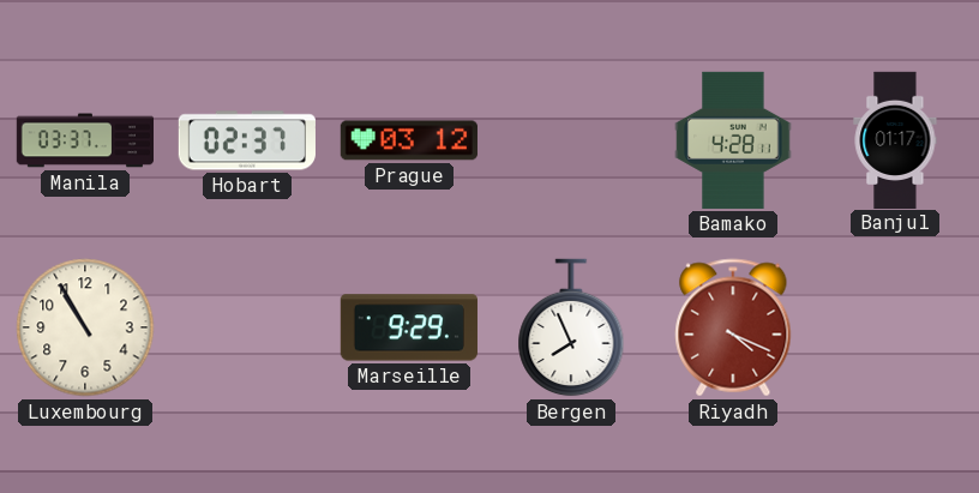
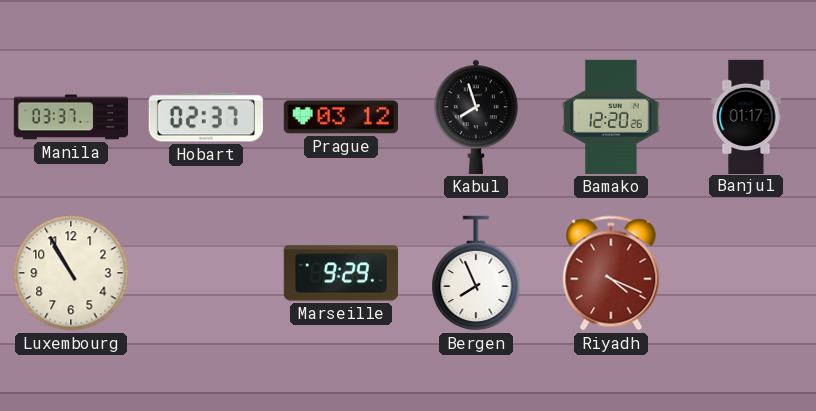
Kabul: none -> 7:57
Bamako: 4:28 -> 12:20
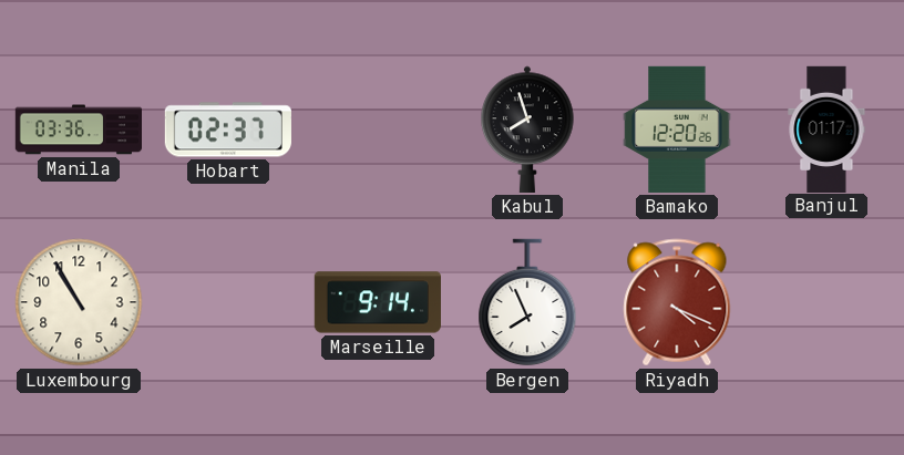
Manila: 03:37 -> 03:36
Prague: 03:12 -> none
Marseille: 9:29 -> 9:14
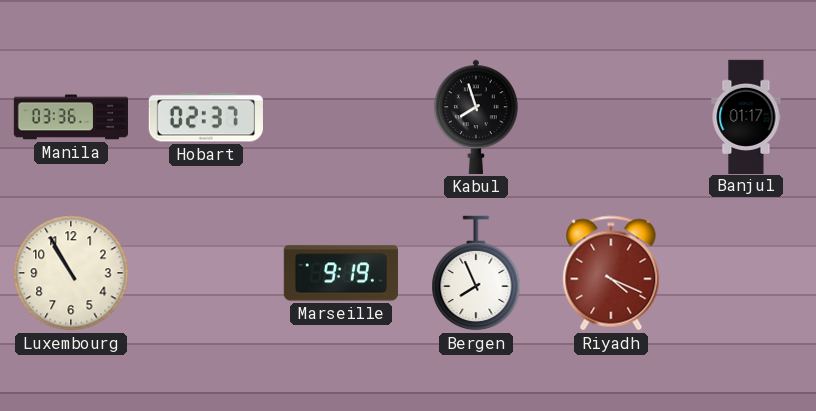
Bamako: 12:20 -> none
Marseille: 9:14 -> 9:19
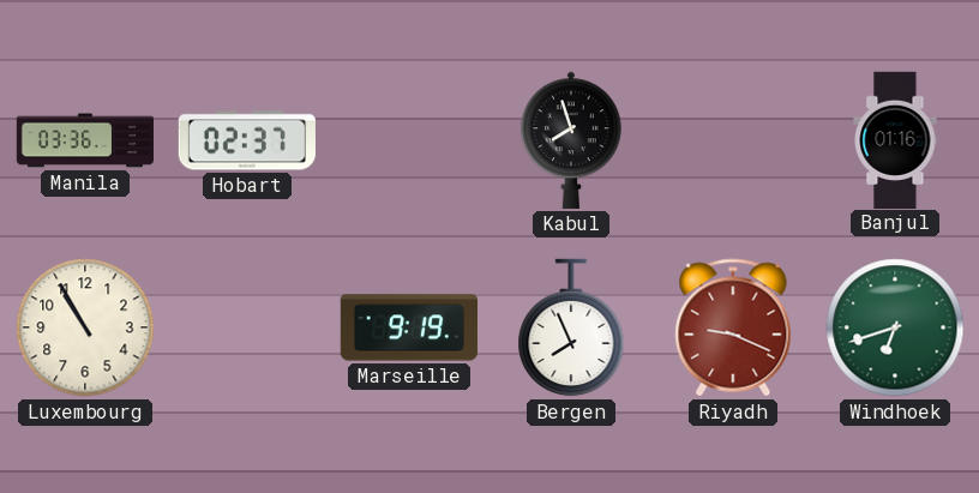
Banjul: 01:17 -> 01:16
Riyadh: 4:19 -> 9:19
Windhoek: none -> 6:42
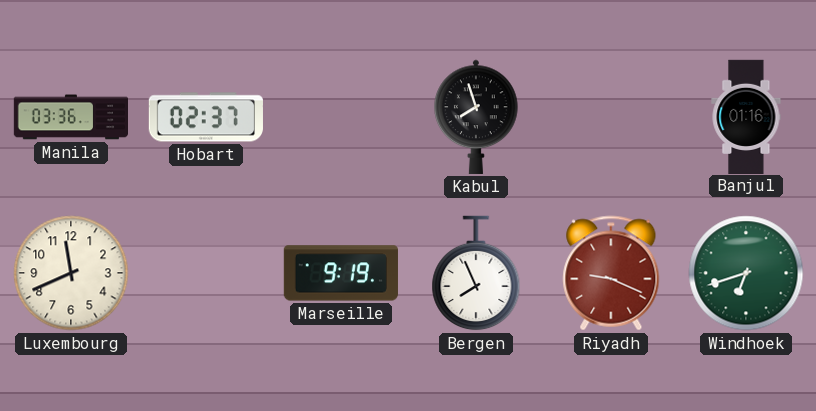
Luxembourg: 10:55 -> 11:41
